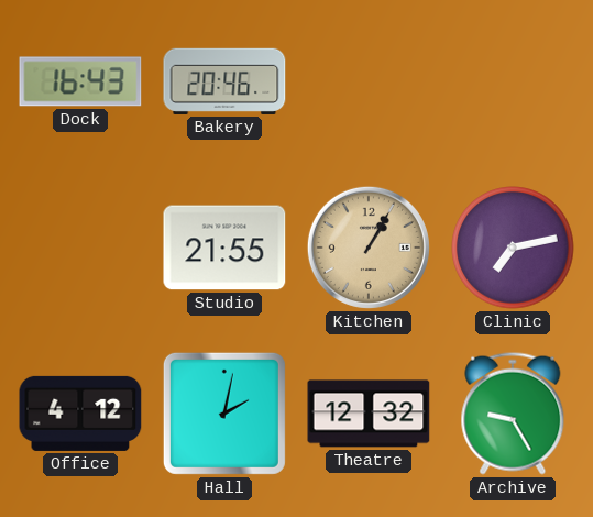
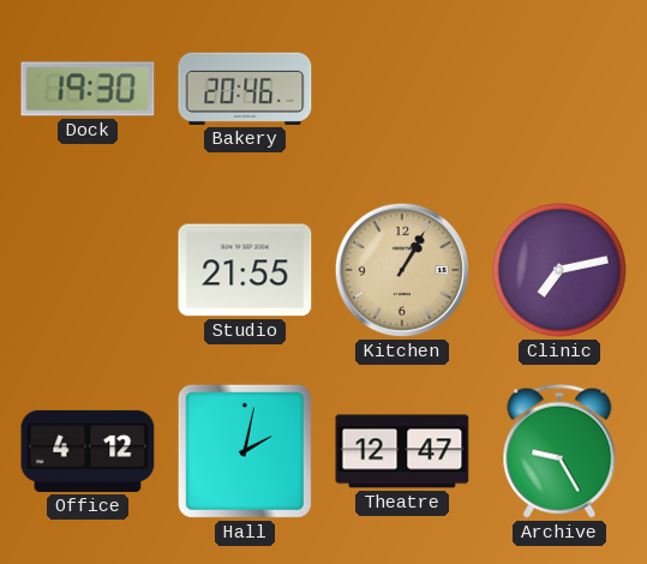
Dock: 16:43 -> 19:30
Theatre: 12:32 -> 12:47
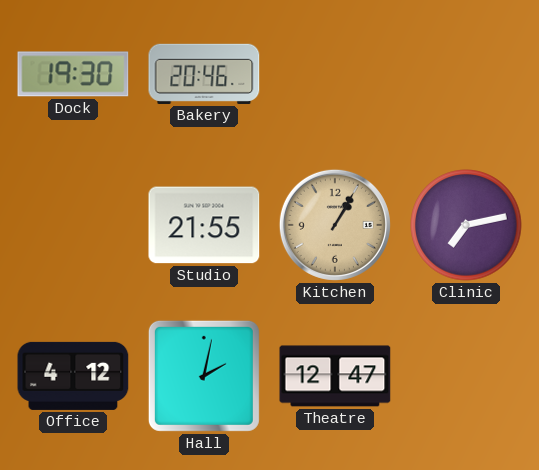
Archive: 9:25 -> none
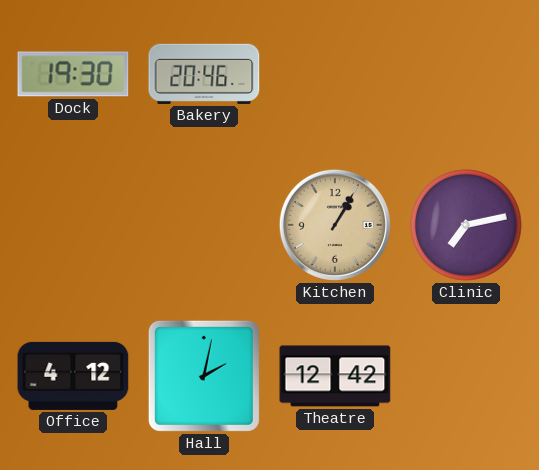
Studio: 21:55 -> none
Theatre: 12:47 -> 12:42
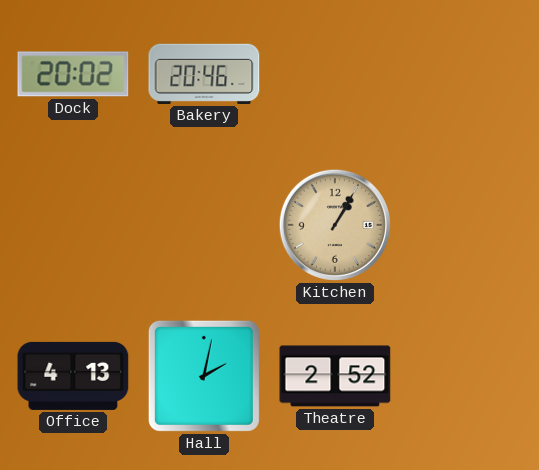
Dock: 19:30 -> 20:02
Clinic: 7:13 -> none
Office: 4:12 -> 4:13
Theatre: 12:42 -> 2:52
